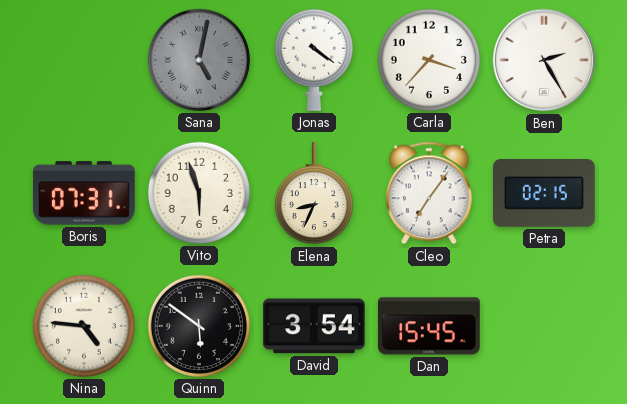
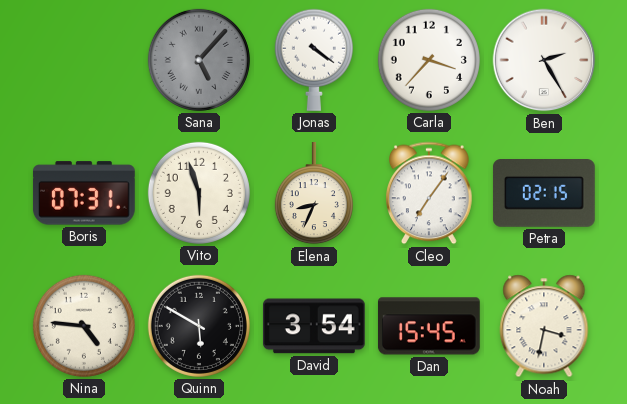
Sana: 5:02 -> 5:07
Quinn: 5:51 -> 5:50
Noah: none -> 3:32
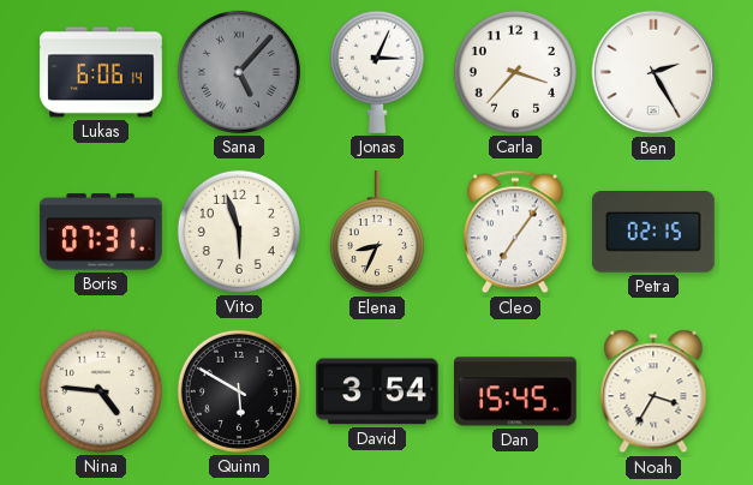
Lukas: none -> 6:06
Jonas: 4:21 -> 3:04
Noah: 3:32 -> 3:35
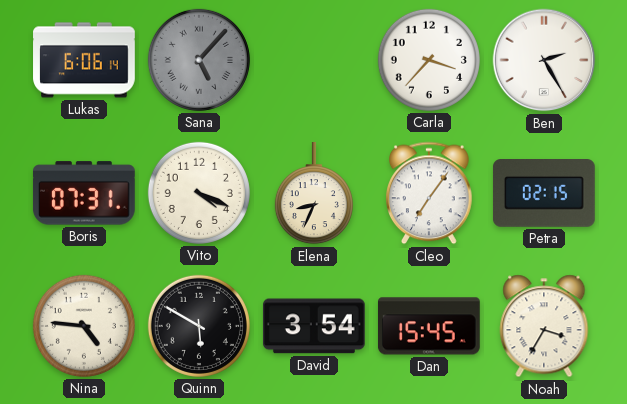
Jonas: 3:04 -> none
Vito: 5:57 -> 4:19
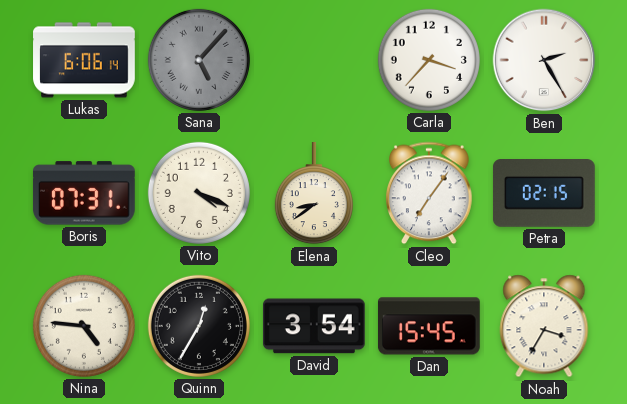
Elena: 8:34 -> 8:39
Quinn: 5:50 -> 12:35
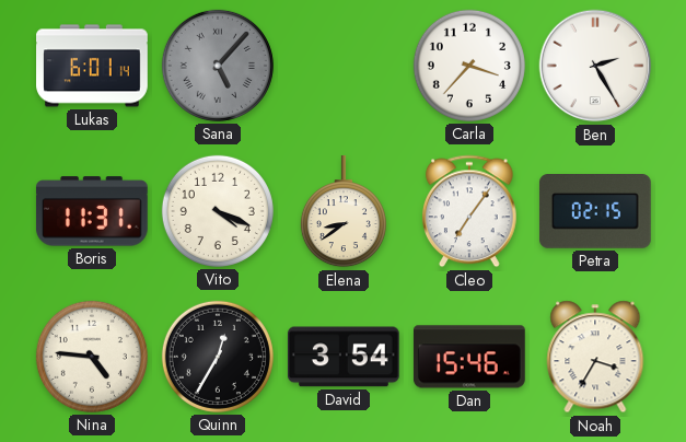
Lukas: 6:06 -> 6:01
Boris: 07:31 -> 11:31
Dan: 15:45 -> 15:46
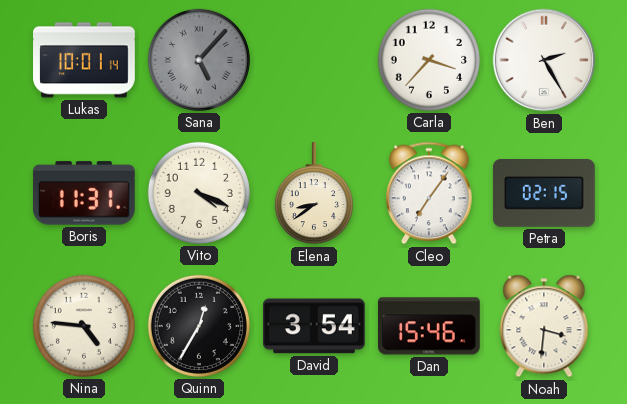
Lukas: 6:01 -> 10:01
Noah: 3:35 -> 3:31
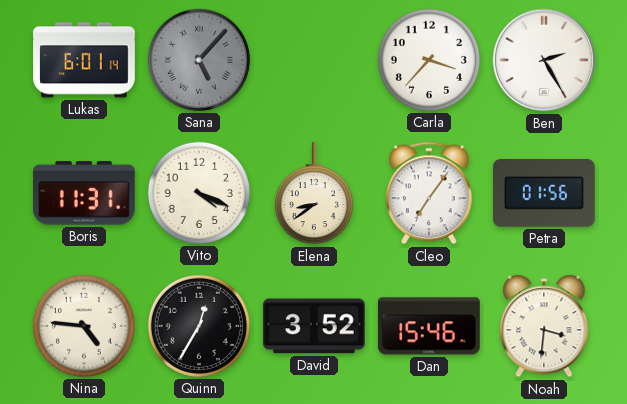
Lukas: 10:01 -> 6:01
Petra: 02:15 -> 01:56
David: 3:54 -> 3:52
